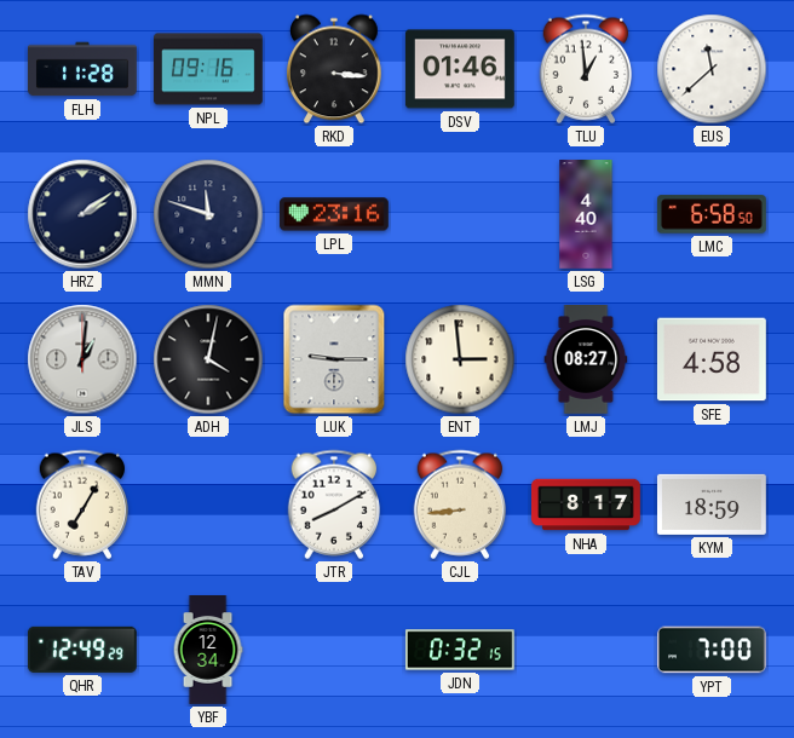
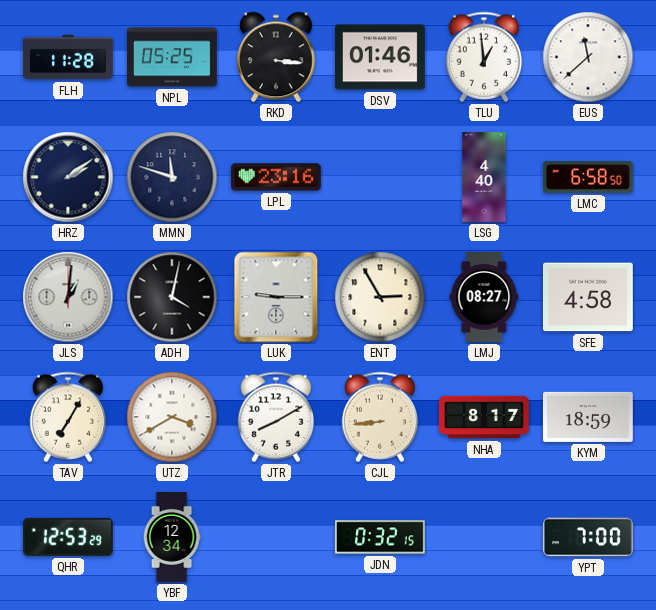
NPL: 09:16 -> 05:25
ENT: 2:59 -> 2:55
UTZ: none -> 3:40
QHR: 12:49 -> 12:53
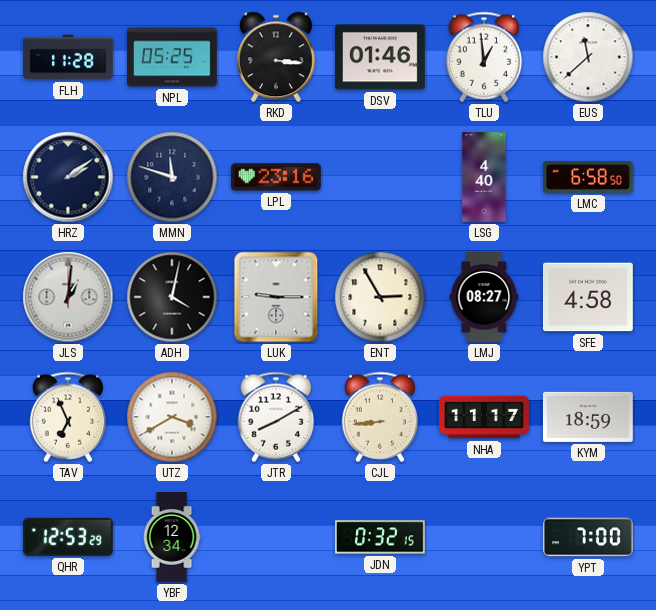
TAV: 7:05 -> 6:56
NHA: 8:17 -> 11:17
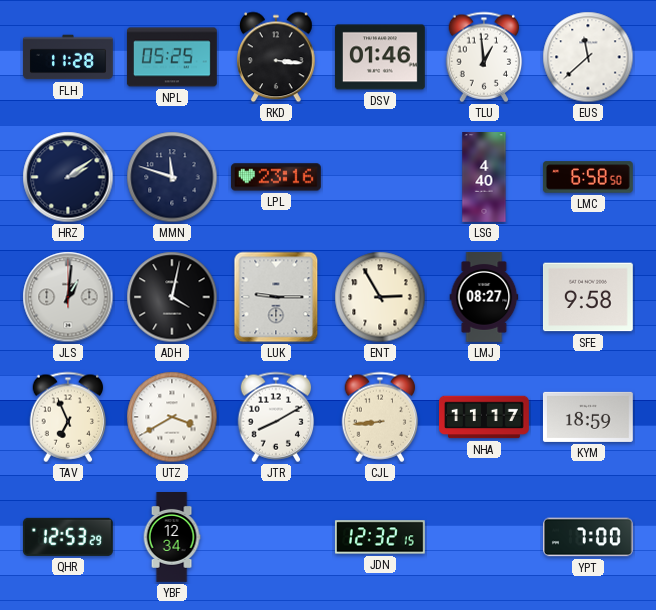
SFE: 4:58 -> 9:58
JDN: 0:32 -> 12:32
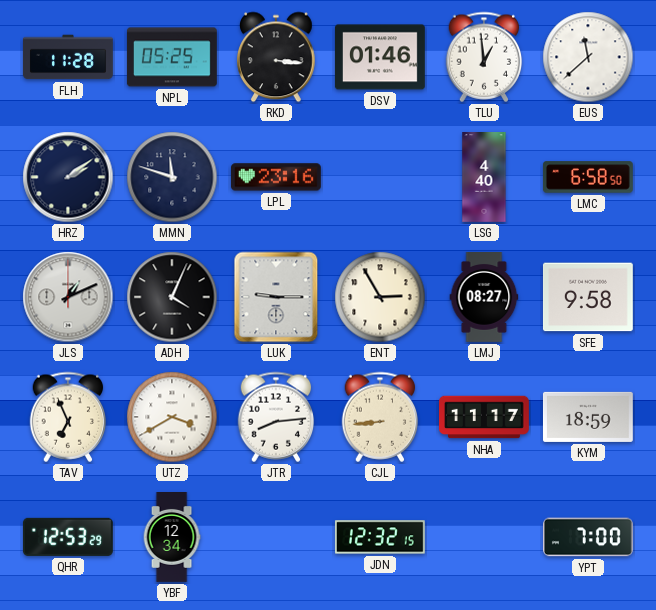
JLS: 1:01 -> 1:11
ADH: 4:02 -> 4:04
JTR: 8:10 -> 8:14
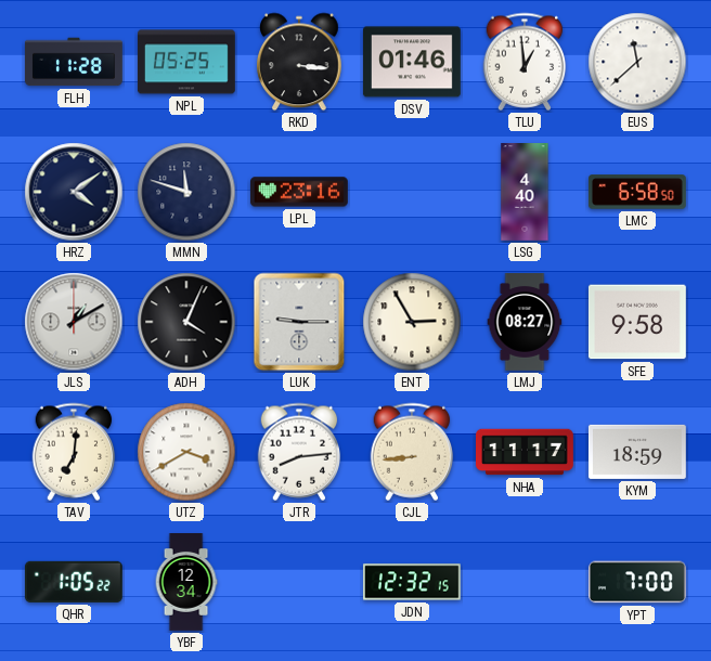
HRZ: 2:09 -> 4:09
JLS: 1:11 -> 1:10
TAV: 6:56 -> 7:01
QHR: 12:53 -> 1:05
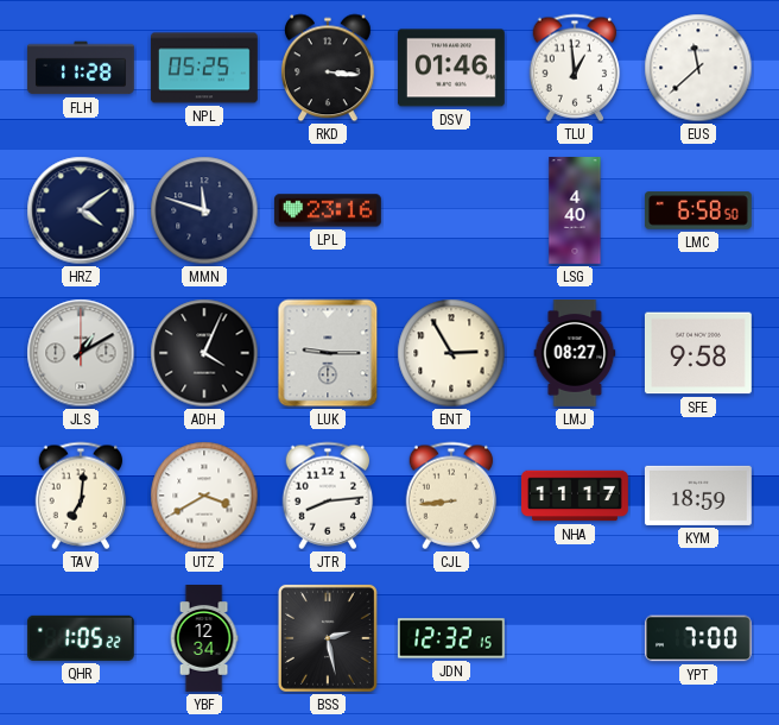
BSS: none -> 2:28
